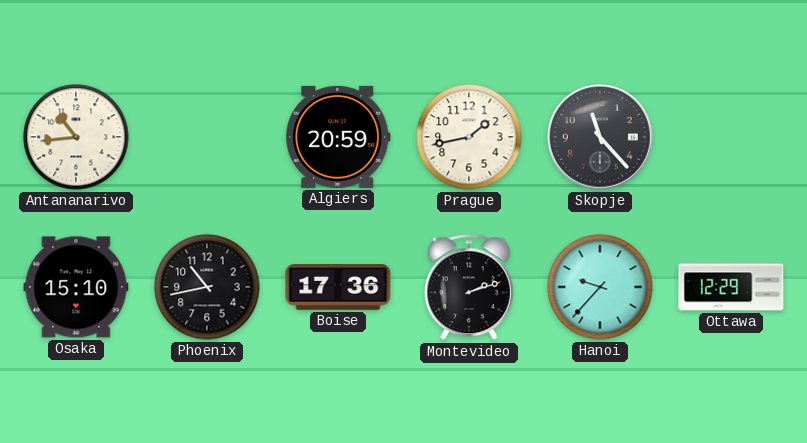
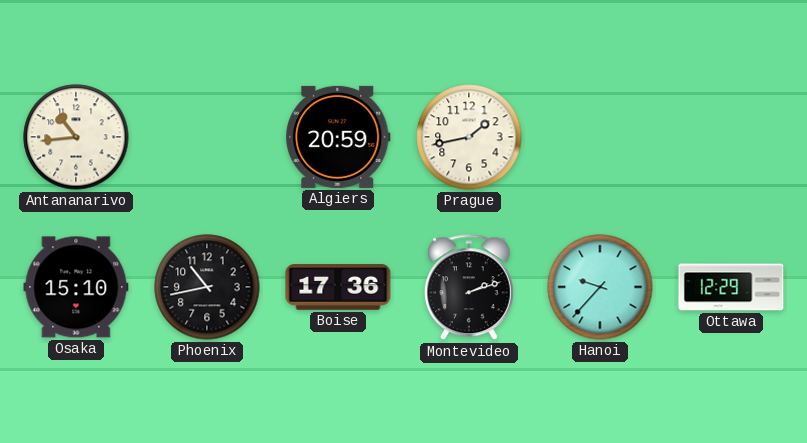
Skopje: 11:23 -> none
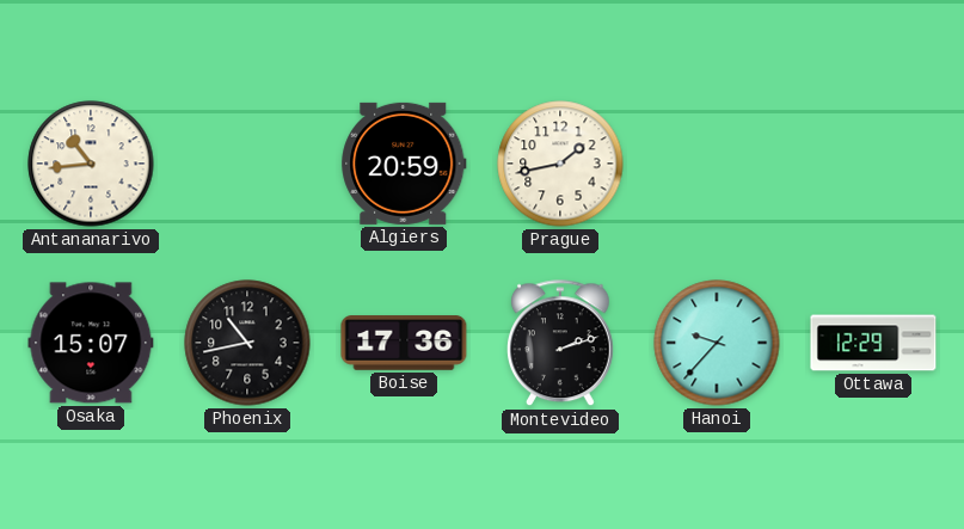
Osaka: 15:10 -> 15:07
